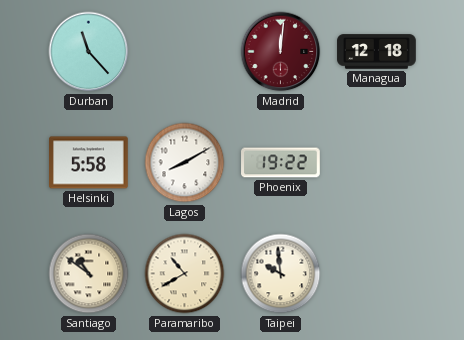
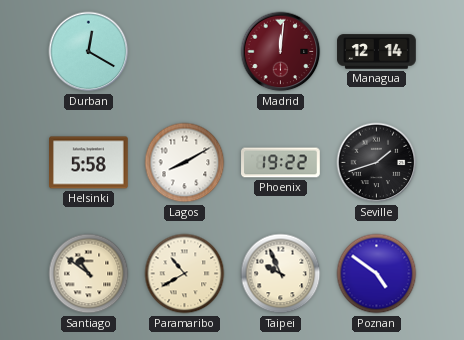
Durban: 11:23 -> 12:20
Managua: 12:18 -> 12:14
Seville: none -> 1:42
Taipei: 9:59 -> 9:56
Poznan: none -> 4:51
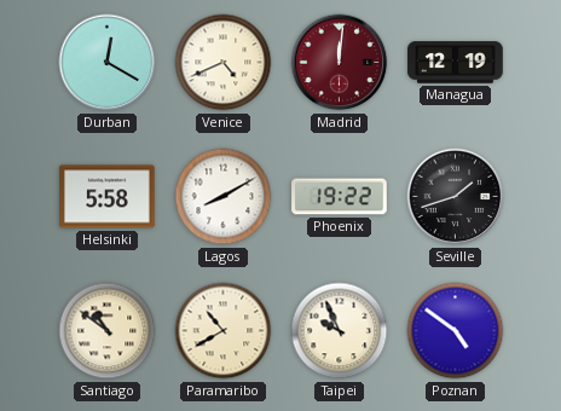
Venice: none -> 4:41
Managua: 12:14 -> 12:19
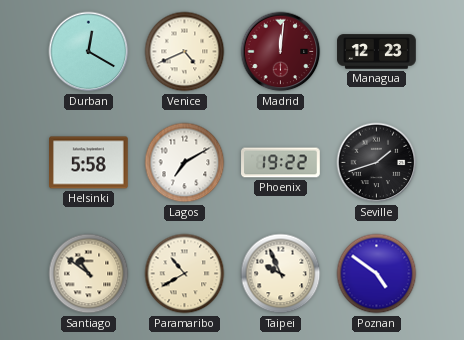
Managua: 12:19 -> 12:23
Lagos: 8:10 -> 7:10
